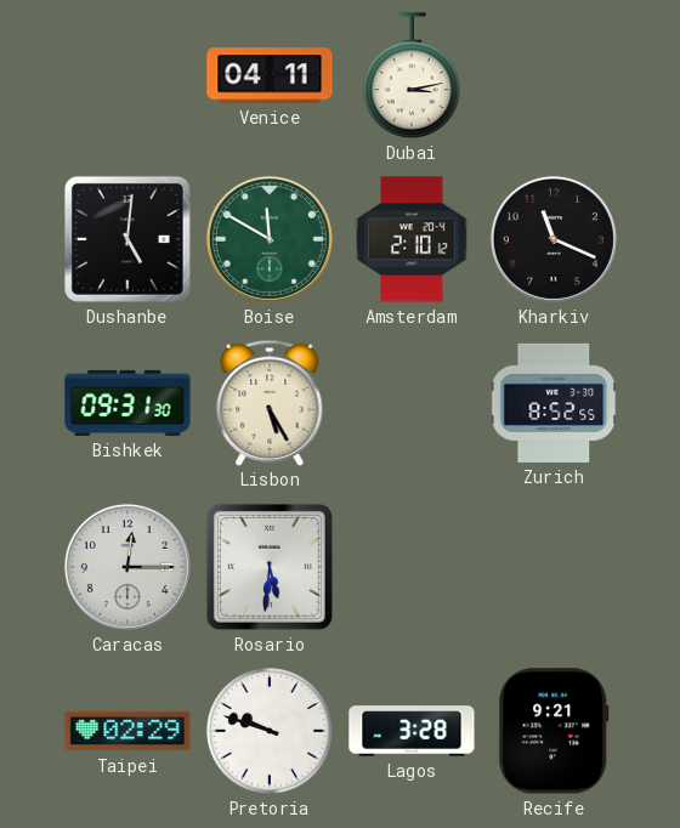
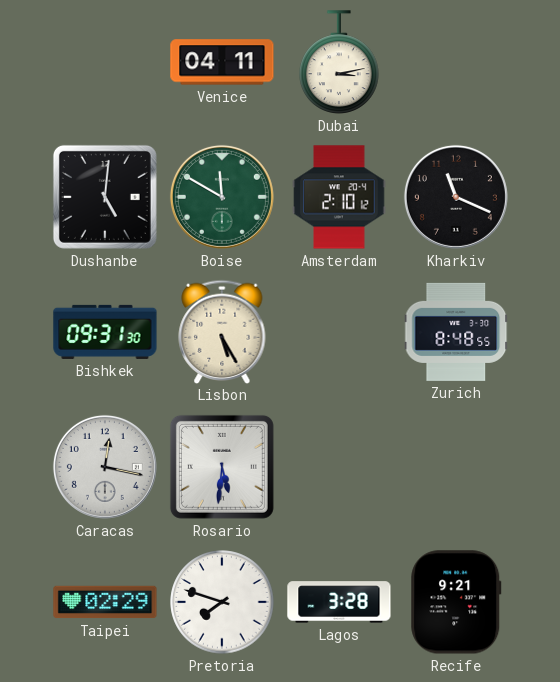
Zurich: 8:52 -> 8:48
Caracas: 12:15 -> 12:17
Pretoria: 9:48 -> 7:48
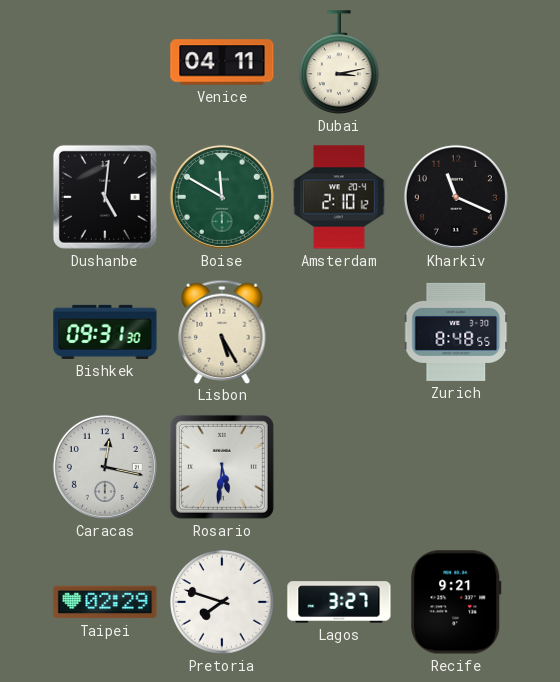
Lagos: 3:28 -> 3:27
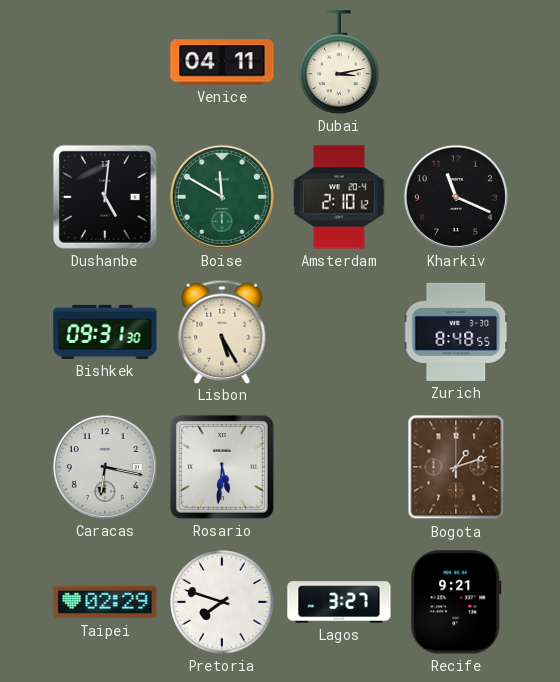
Caracas: 12:17 -> 6:17
Bogota: none -> 1:12
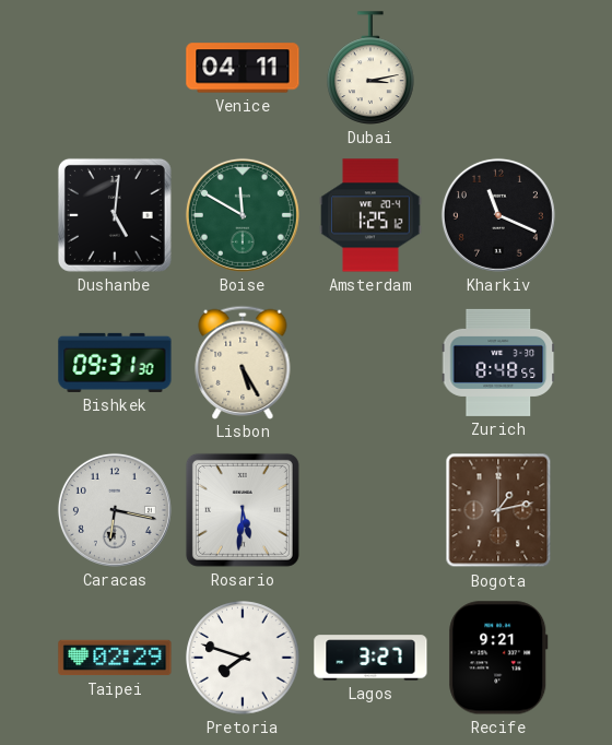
Amsterdam: 2:10 -> 1:25
Bogota: 1:12 -> 1:13
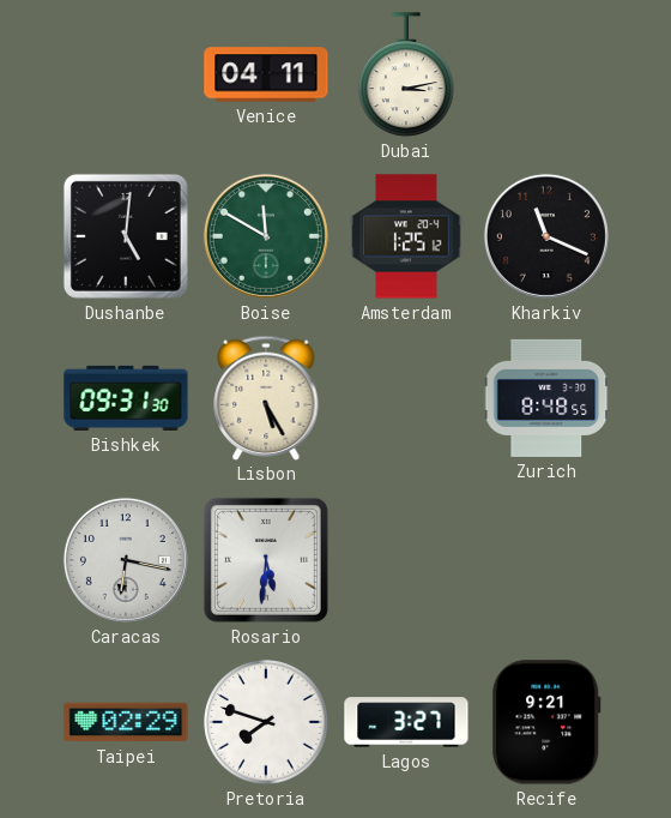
Bogota: 1:13 -> none
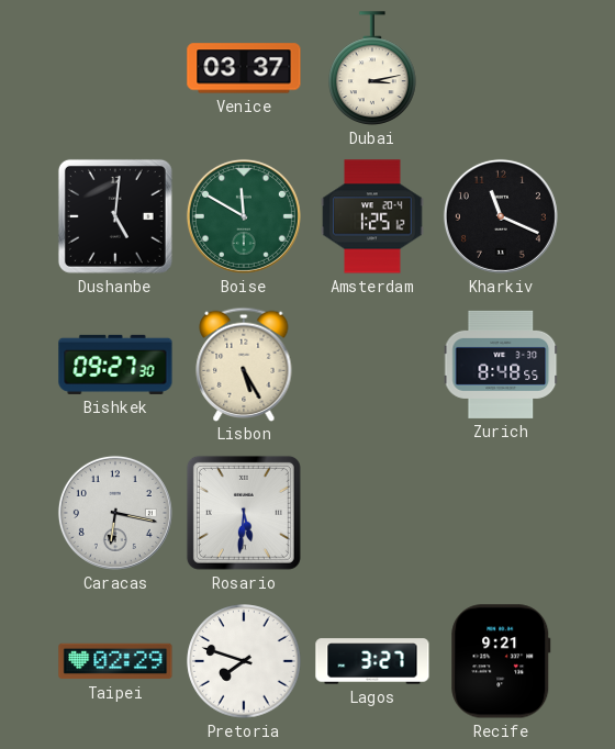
Venice: 04:11 -> 03:37
Bishkek: 09:31 -> 09:27
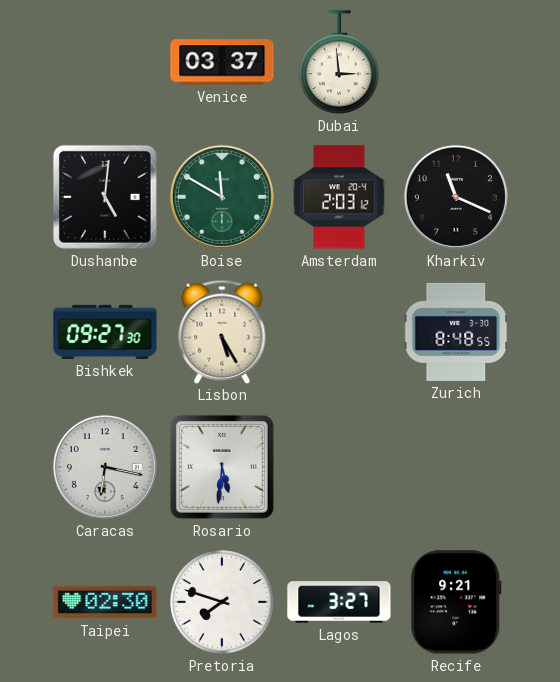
Dubai: 3:13 -> 2:59
Amsterdam: 1:25 -> 2:03
Taipei: 02:29 -> 02:30
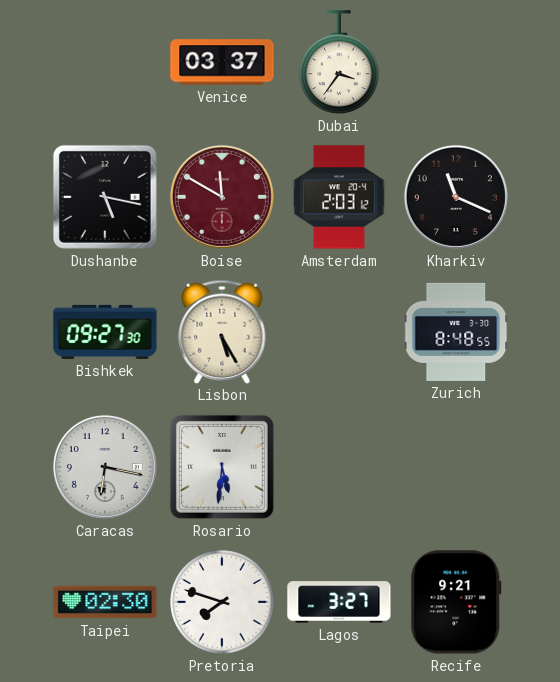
Dubai: 2:59 -> 3:36
Dushanbe: 5:01 -> 5:17
Boise dial: green -> burgundy
